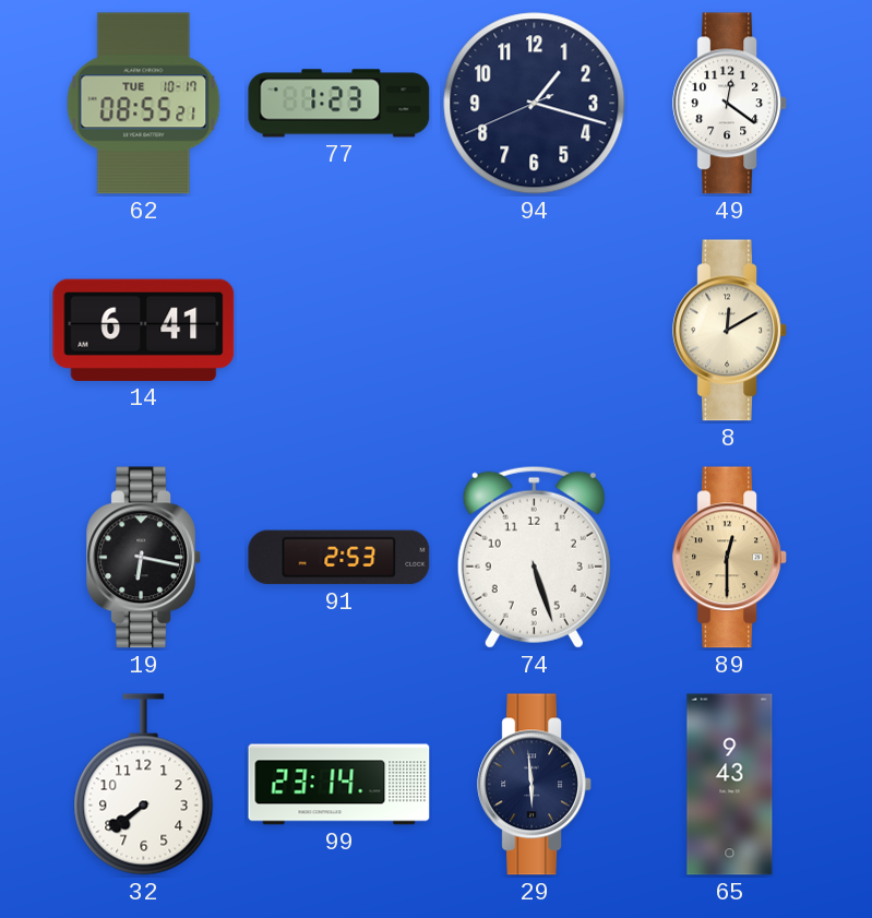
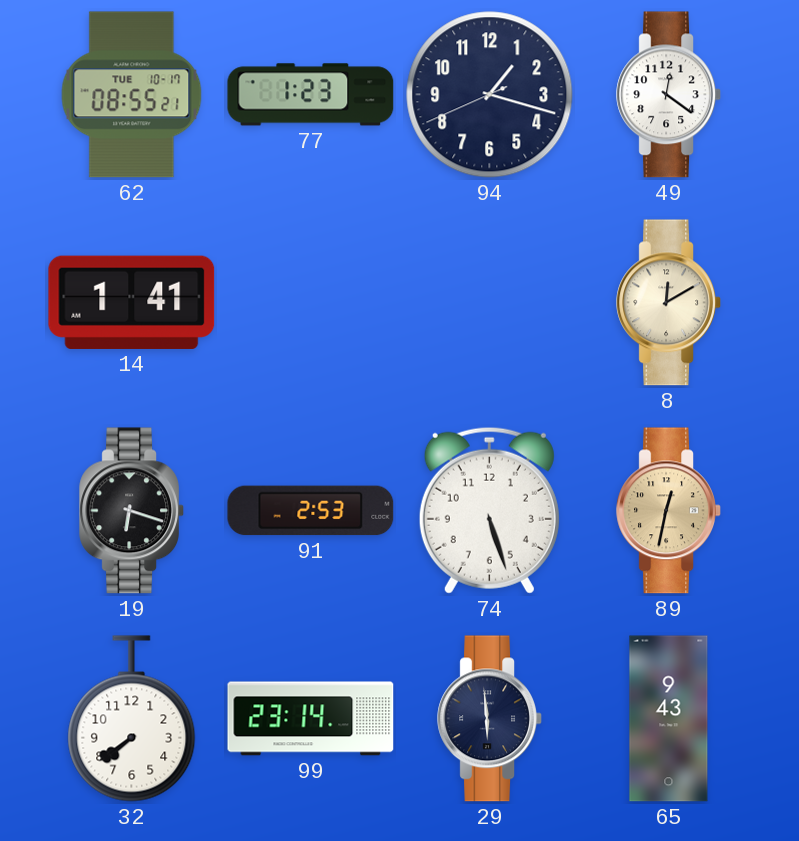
14: 6:41 -> 1:41
19: 6:17 -> 6:18
89: 12:30 -> 12:32
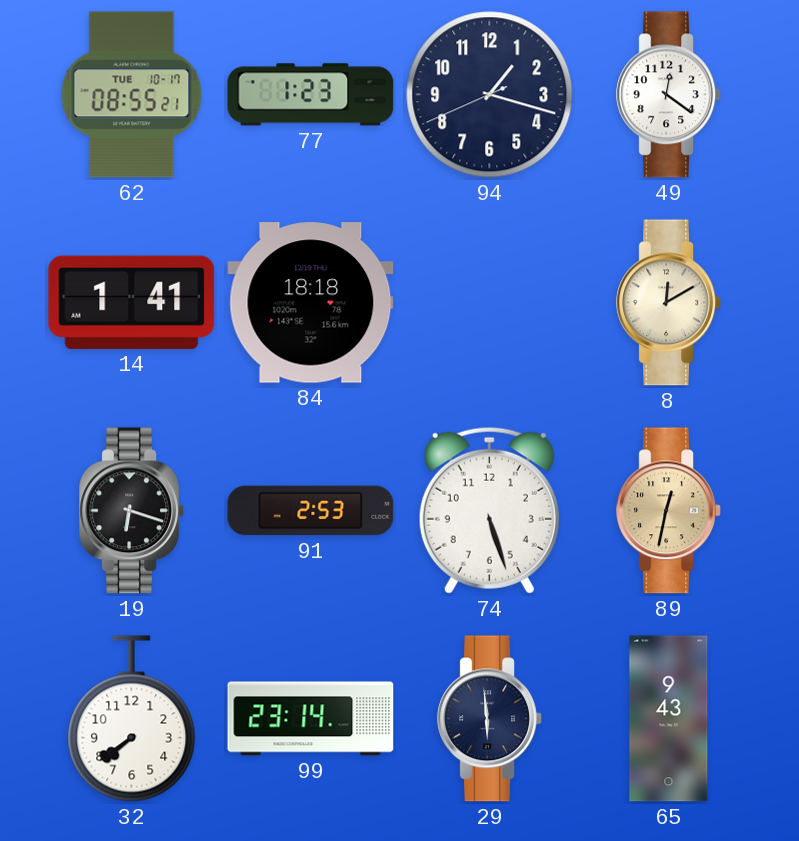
84: none -> 18:18
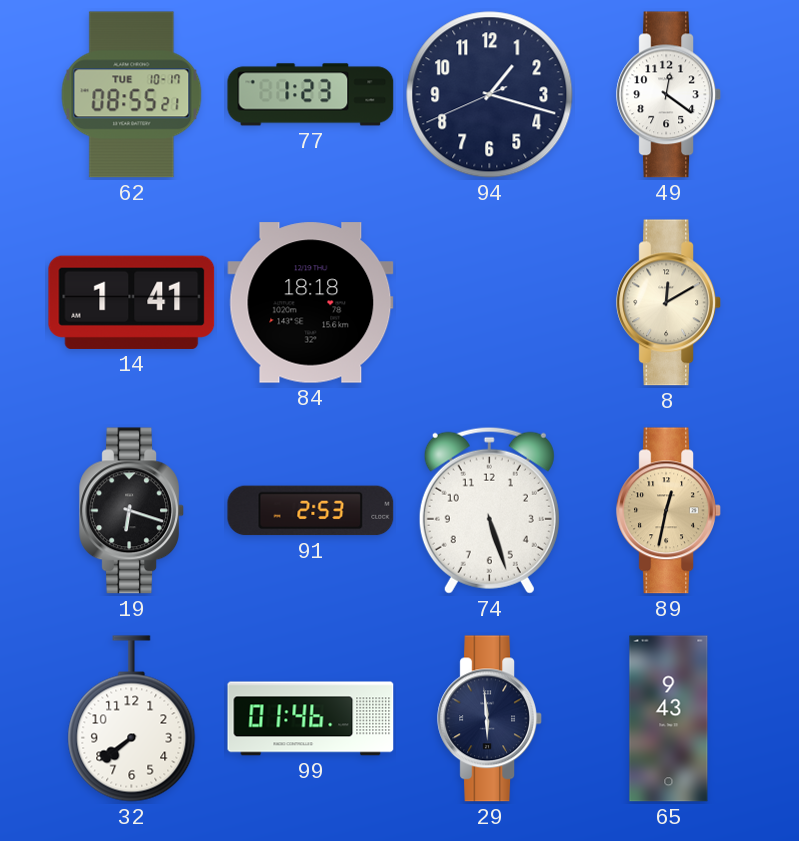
99: 23:14 -> 01:46
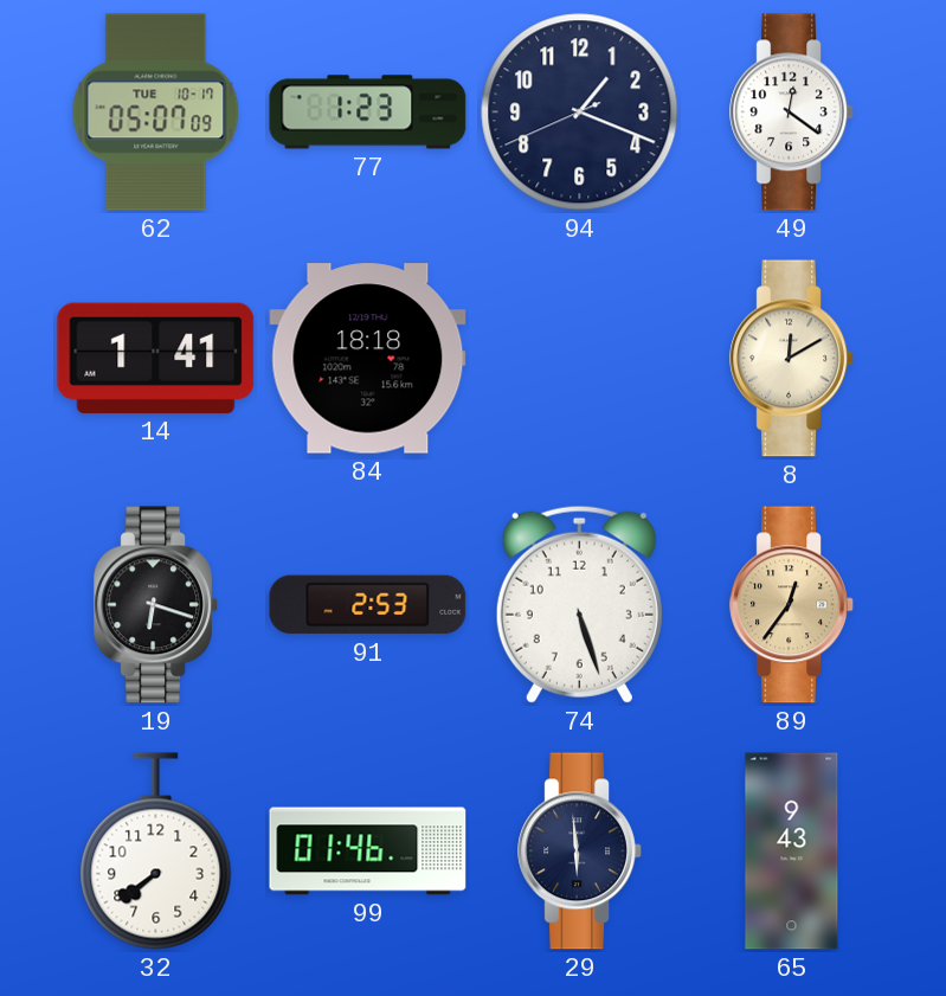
62: 08:55 -> 05:07
94: 1:17 -> 1:18
89: 12:32 -> 12:36
